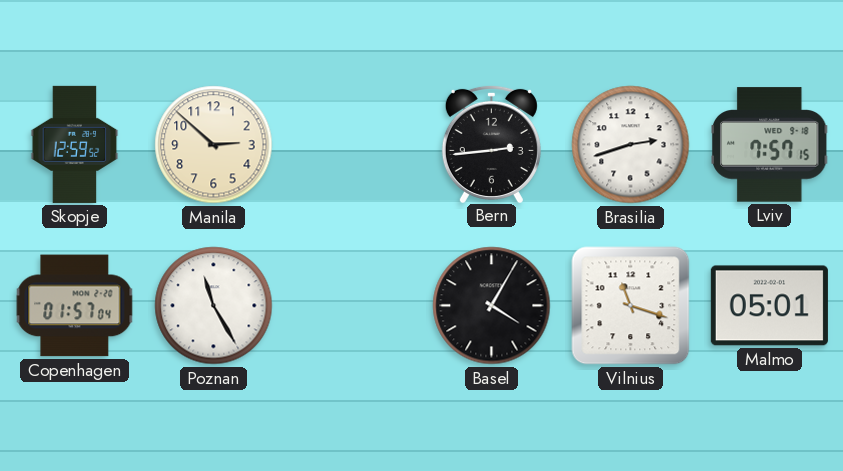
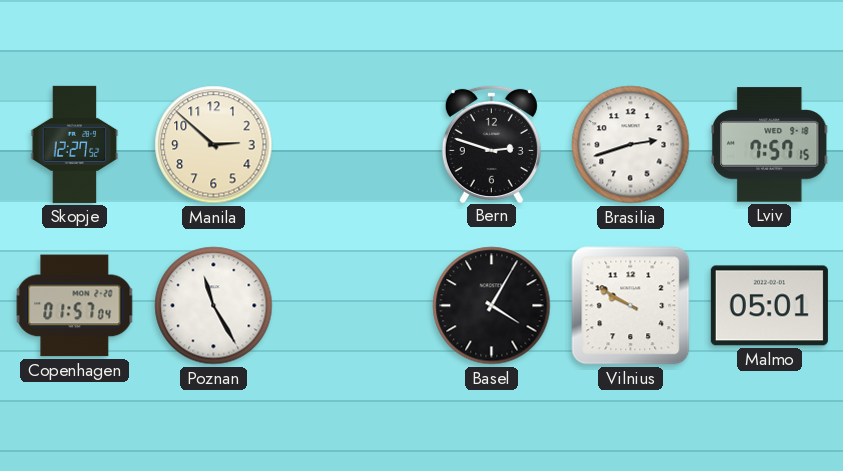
Skopje: 12:59 -> 12:27
Bern: 2:44 -> 2:48
Vilnius: 11:18 -> 9:50
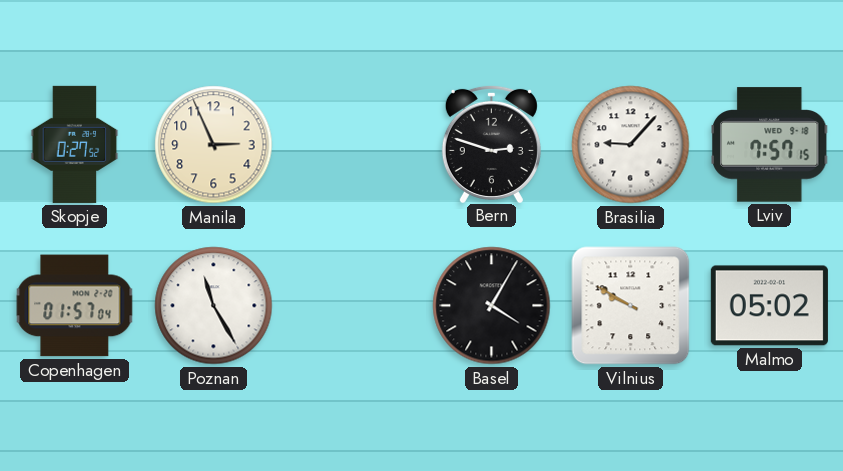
Skopje: 12:27 -> 0:27
Manila: 2:52 -> 2:56
Brasilia: 2:42 -> 9:07
Malmo: 05:01 -> 05:02
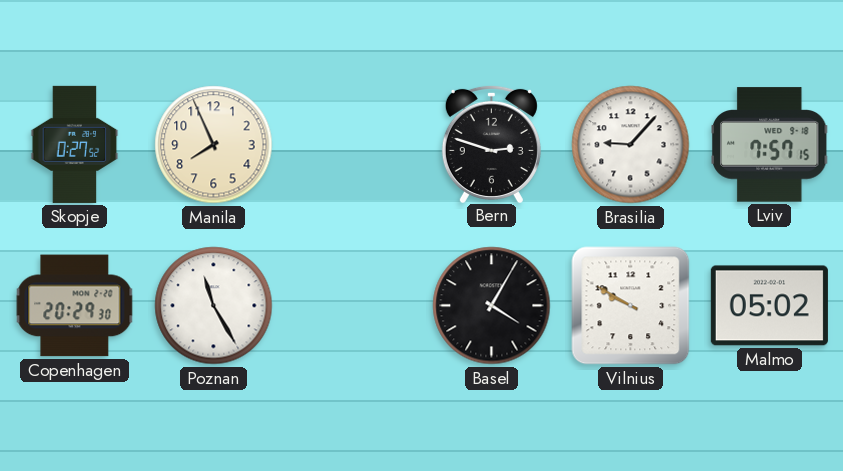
Manila: 2:56 -> 7:56
Copenhagen: 01:57 -> 20:29
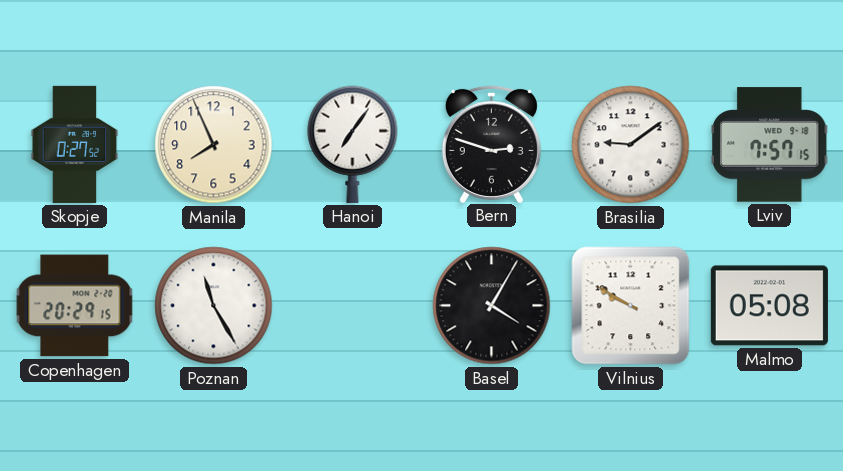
Hanoi: none -> 7:06
Brasilia: 9:07 -> 9:09
Copenhagen: 20:29:30 -> 20:29:15
Malmo: 05:02 -> 05:08
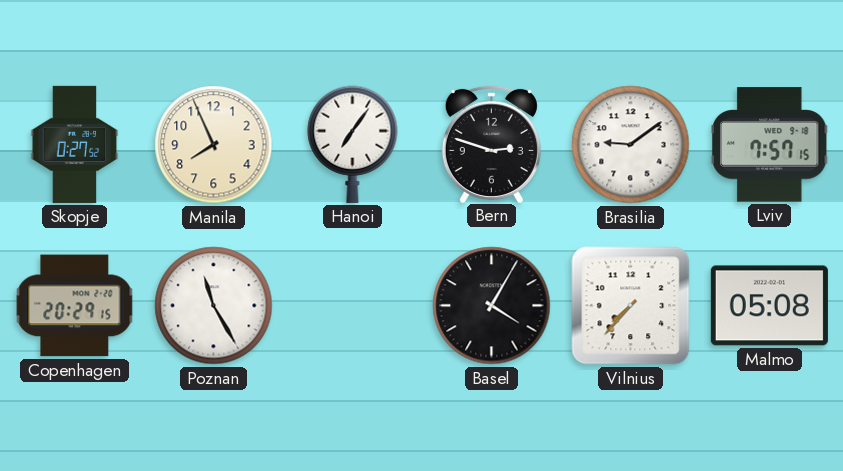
Vilnius: 9:50 -> 7:37
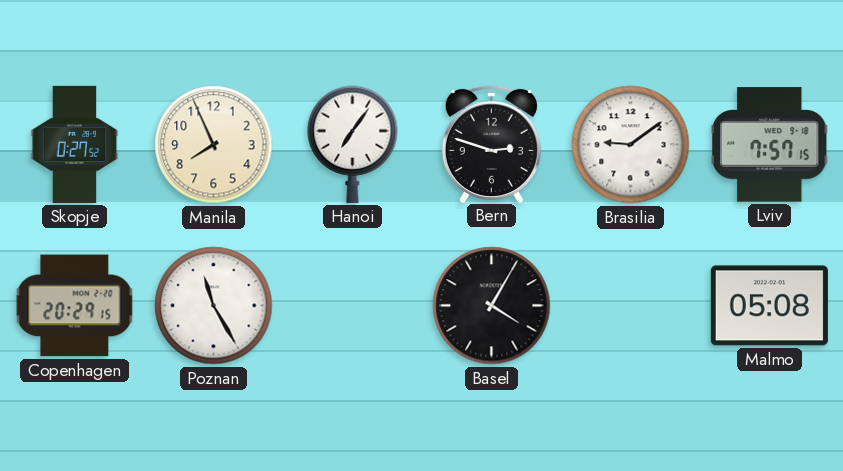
Vilnius: 7:37 -> none
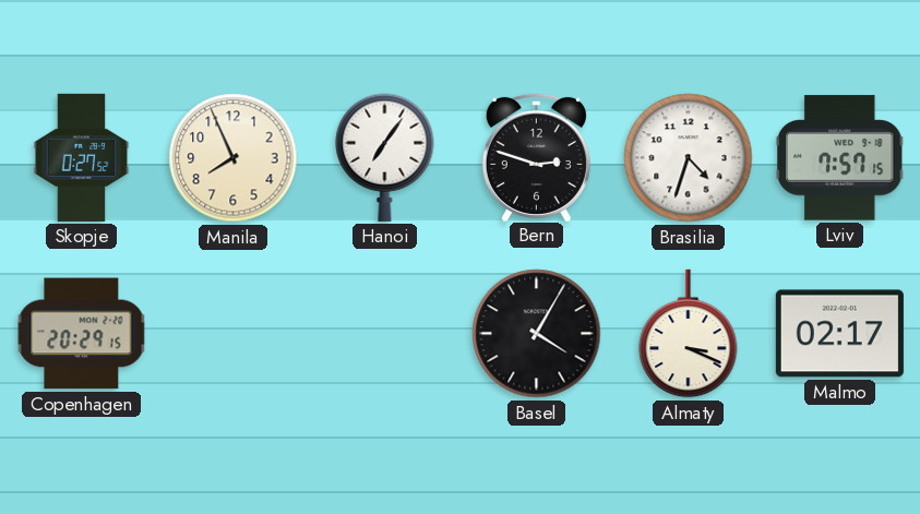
Brasilia: 9:09 -> 4:33
Poznan: 11:25 -> none
Almaty: none -> 3:19
Malmo: 05:08 -> 02:17
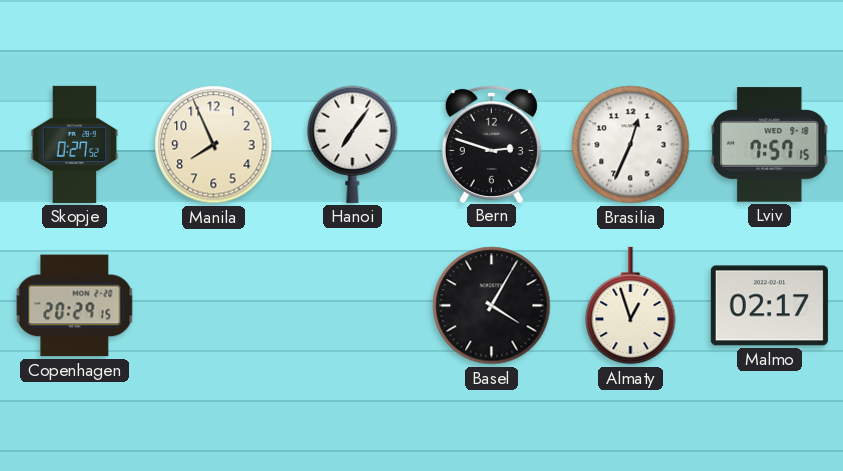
Brasilia: 4:33 -> 12:34
Almaty: 3:19 -> 12:57
